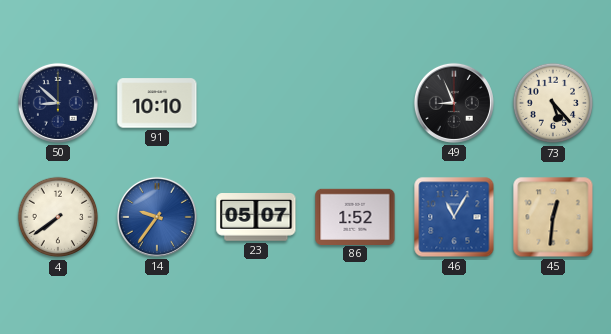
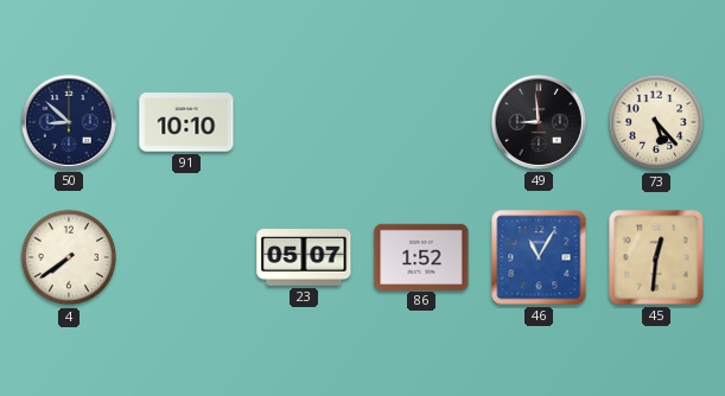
49: 8:56 -> 8:59
14: 9:36 -> none
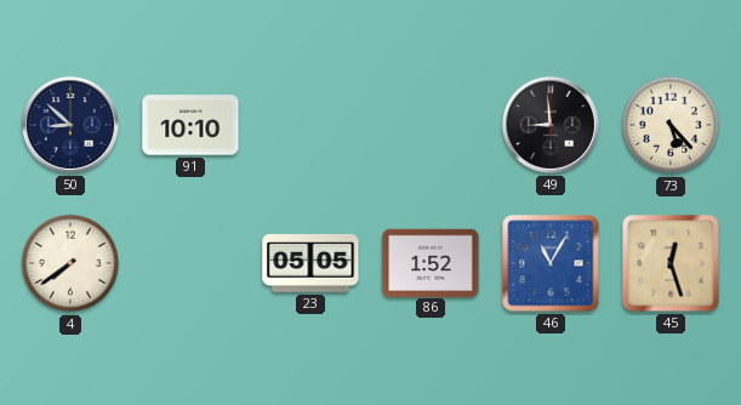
23: 05:07 -> 05:05
45: 12:31 -> 12:27
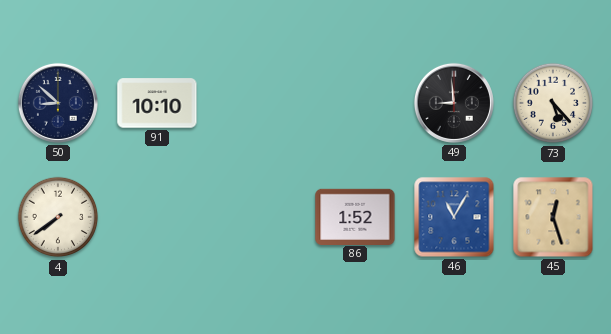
23: 05:05 -> none
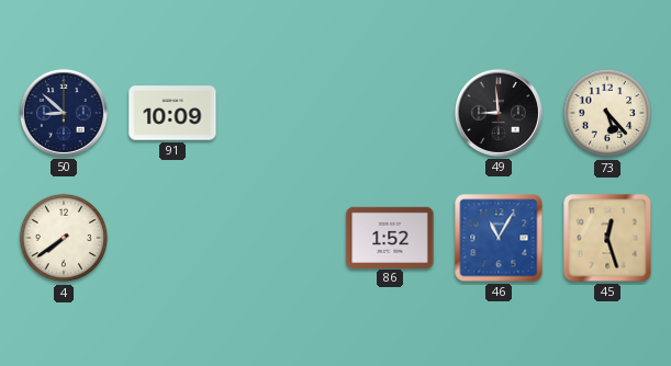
91: 10:10 -> 10:09
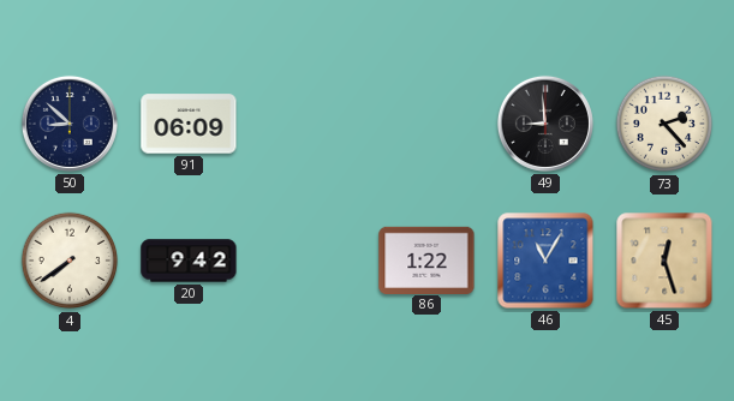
91: 10:09 -> 06:09
73: 5:23 -> 2:23
20: none -> 9:42
86: 1:52 -> 1:22
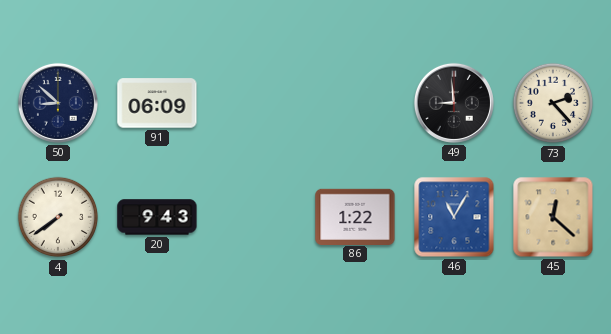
20: 9:42 -> 9:43
45: 12:27 -> 12:22
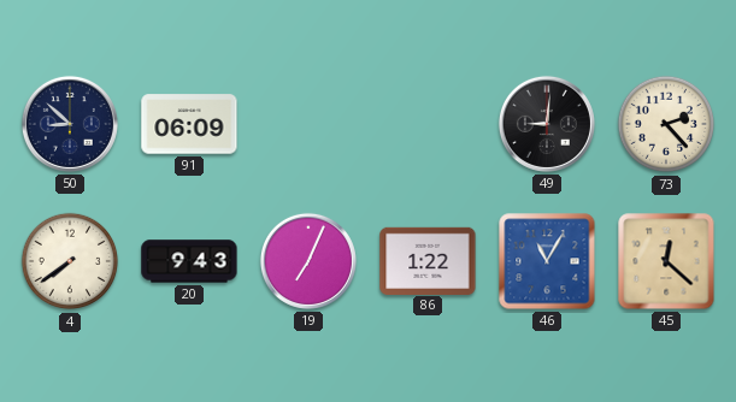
49: 8:59 -> 9:01
19: none -> 7:04
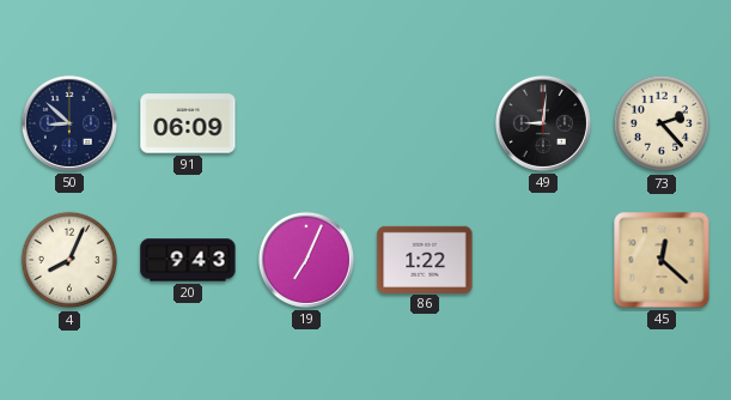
4: 7:39 -> 8:04
46: 11:05 -> none
